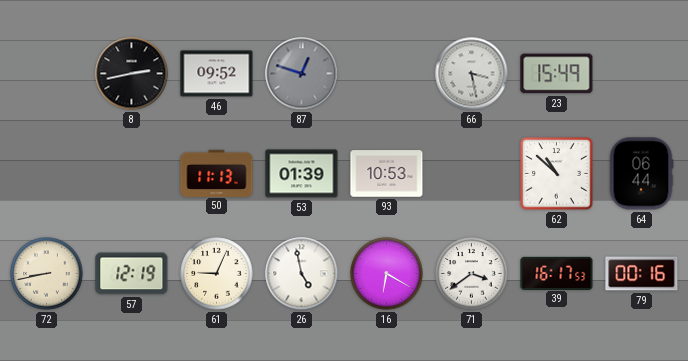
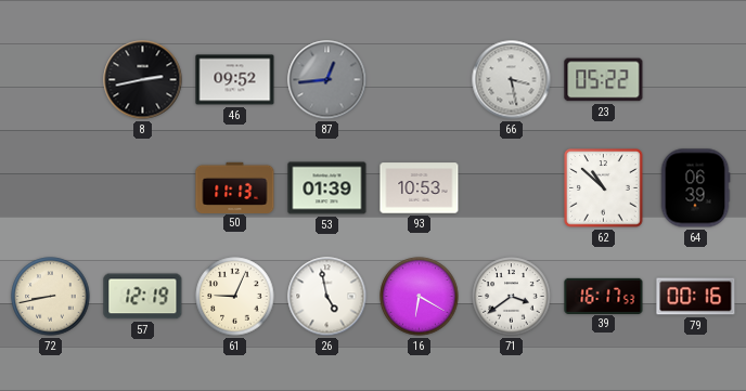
87: 12:48 -> 12:44
23: 15:49 -> 05:22
64: 06:44 -> 06:39
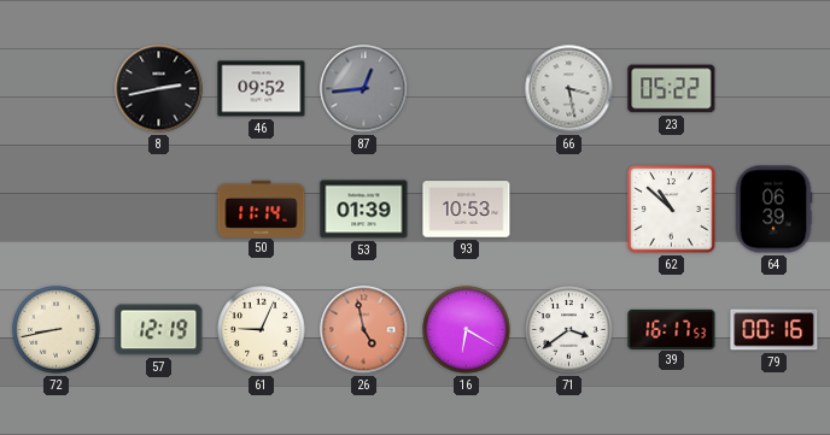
50: 11:13 -> 11:14
26 dial: white -> salmon
